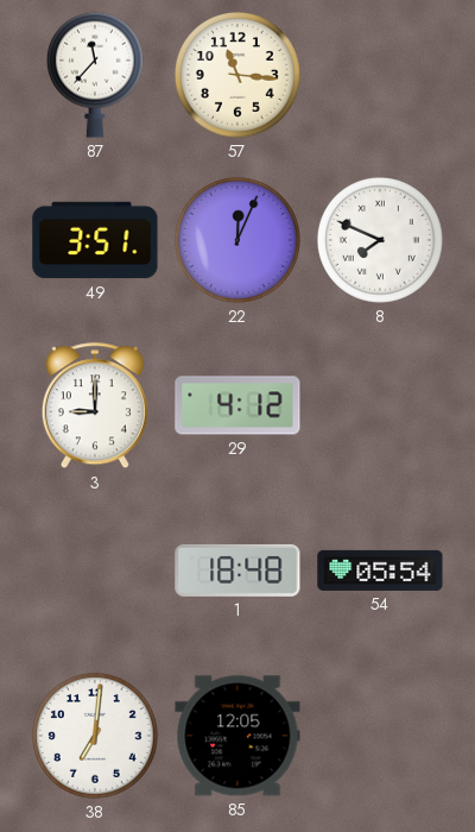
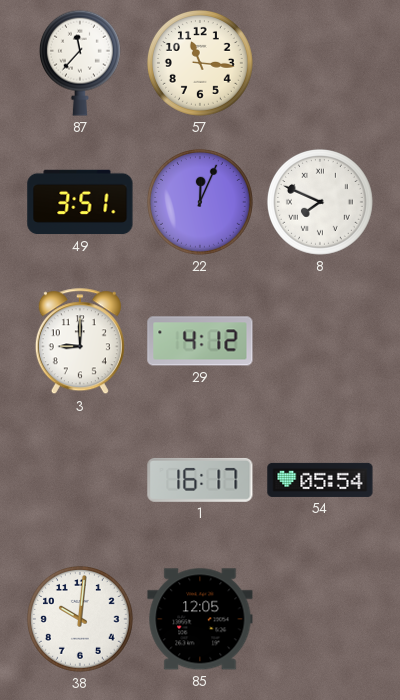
1: 18:48 -> 16:17
38: 7:01 -> 10:01
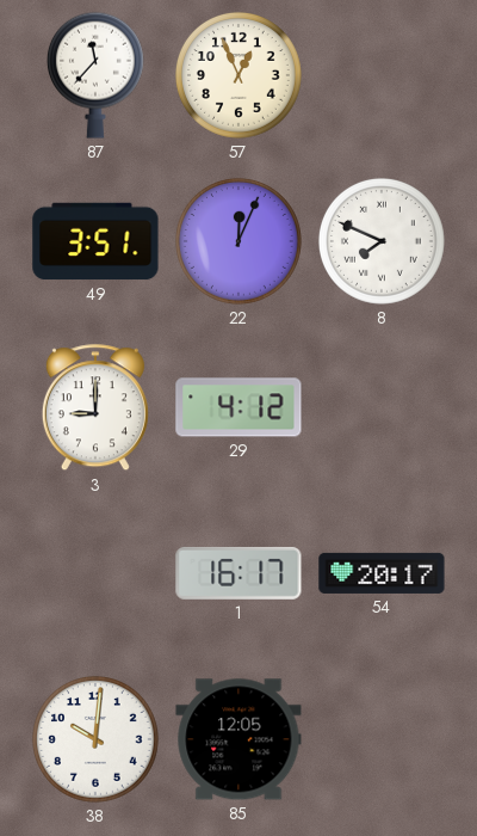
57: 11:16 -> 12:56
54: 05:54 -> 20:17
